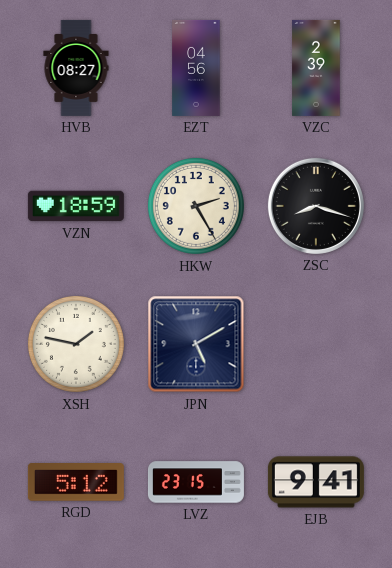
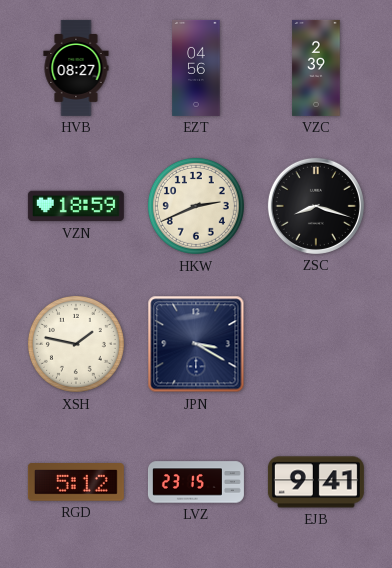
HKW: 2:25 -> 2:41
JPN: 5:10 -> 3:20
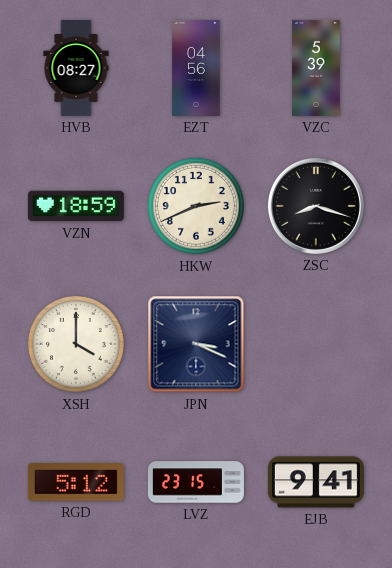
VZC: 2:39 -> 5:39
XSH: 1:47 -> 4:00
JPN: 3:20 -> 3:19
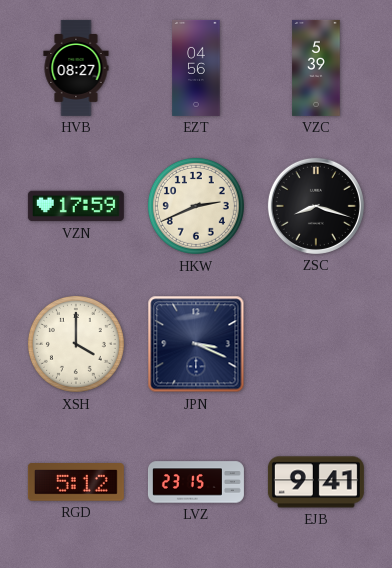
VZN: 18:59 -> 17:59
